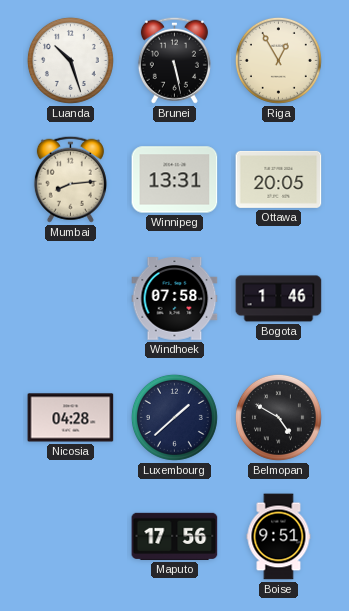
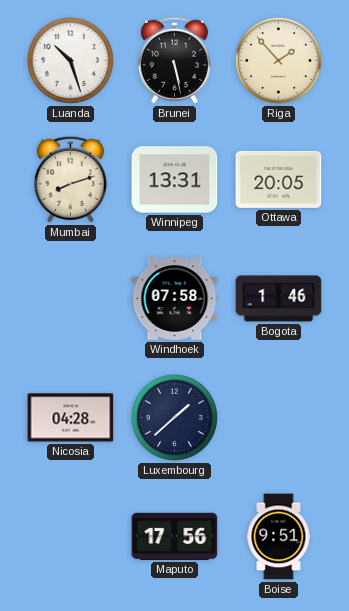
Riga: 12:55 -> 1:53
Mumbai: 8:14 -> 8:12
Belmopan: 4:50 -> none
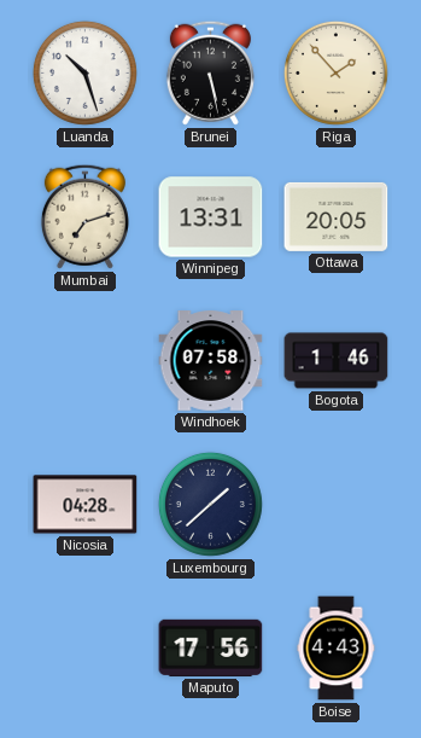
Mumbai: 8:12 -> 7:12
Boise: 9:51 -> 4:43
